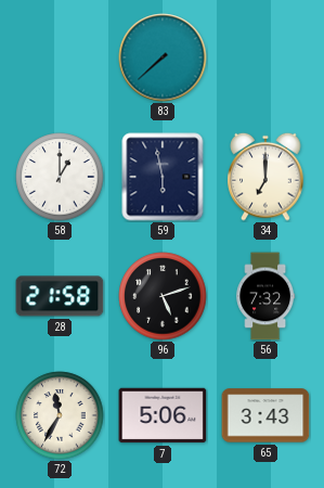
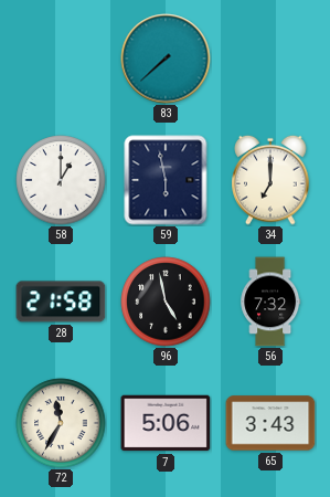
96: 5:12 -> 4:58
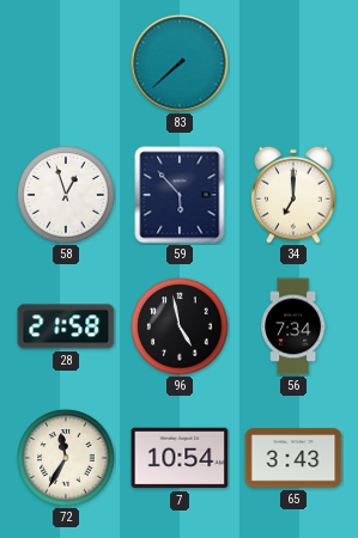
58: 1:00 -> 12:57
59: 5:58 -> 5:53
56: 7:32 -> 7:34
7: 5:06 -> 10:54
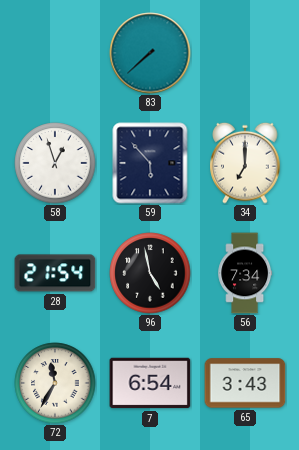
28: 21:58 -> 21:54
7: 10:54 -> 6:54
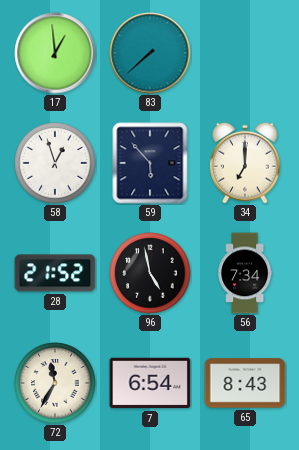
17: none -> 12:59
28: 21:54 -> 21:52
65: 3:43 -> 8:43
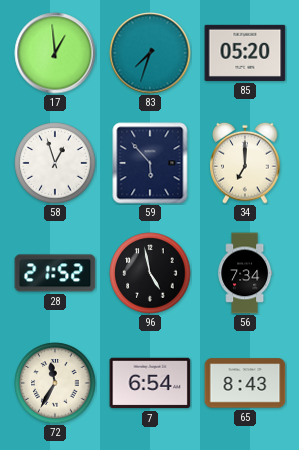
83: 7:38 -> 7:33
85: none -> 05:20
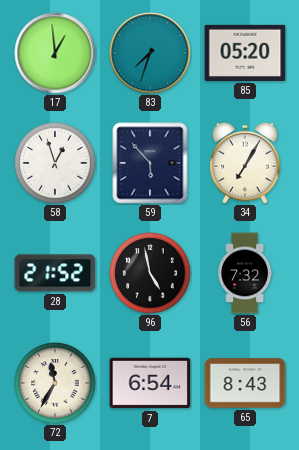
34: 7:00 -> 7:05
56: 7:34 -> 7:32
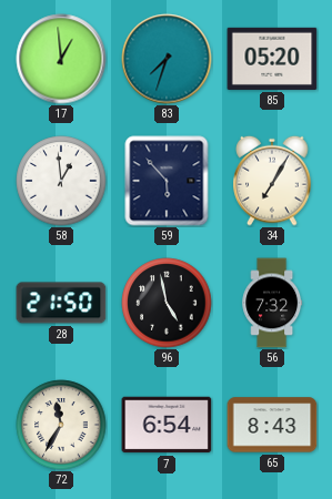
58: 12:57 -> 12:59
28: 21:52 -> 21:50
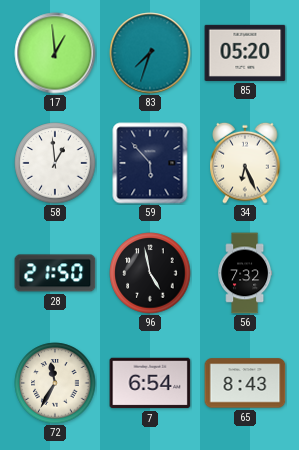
34: 7:05 -> 6:26
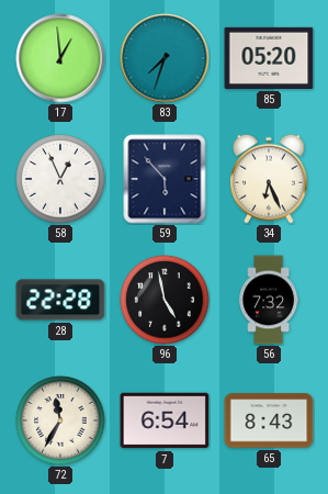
58: 12:59 -> 12:56
28: 21:50 -> 22:28
